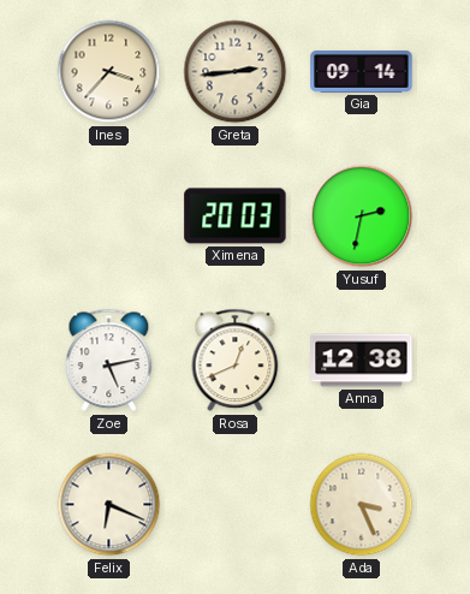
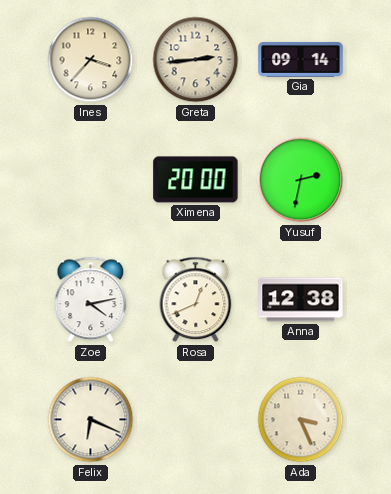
Ximena: 20:03 -> 20:00
Zoe: 5:13 -> 4:13
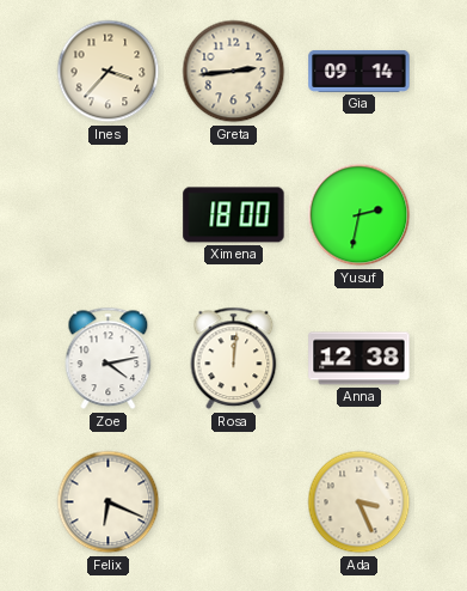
Ximena: 20:00 -> 18:00
Rosa: 12:41 -> 12:01
